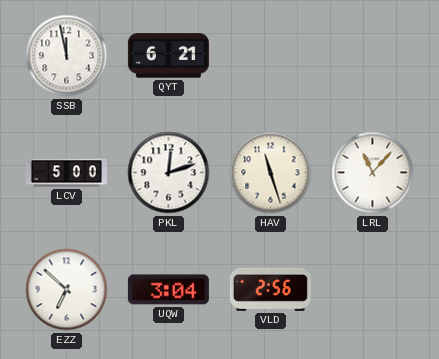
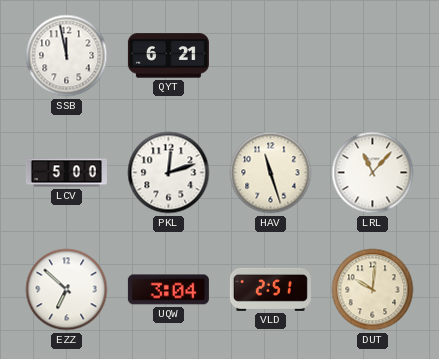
VLD: 2:56 -> 2:51
DUT: none -> 10:01
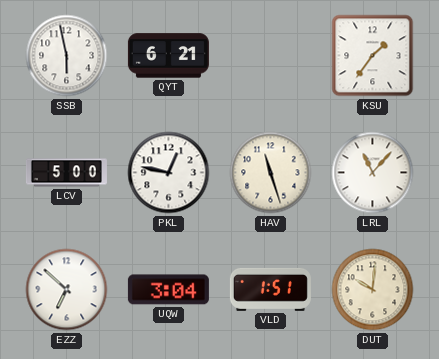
SSB: 11:58 -> 5:58
KSU: none -> 1:36
PKL: 12:12 -> 12:47
VLD: 2:51 -> 1:51
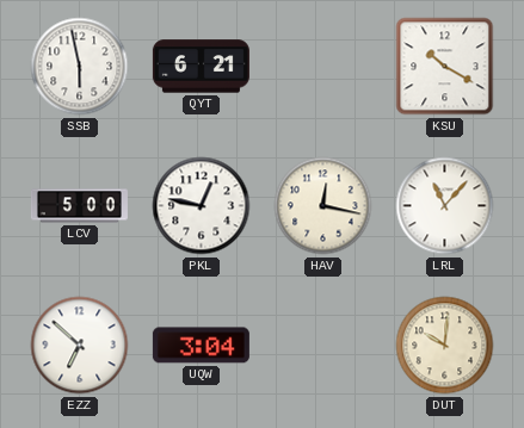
KSU: 1:36 -> 10:20
HAV: 11:27 -> 12:17
VLD: 1:51 -> none
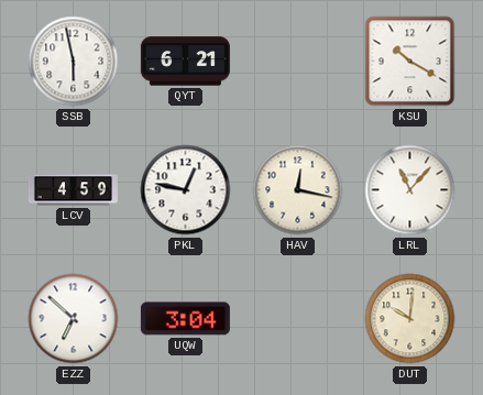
LCV: 5:00 -> 4:59
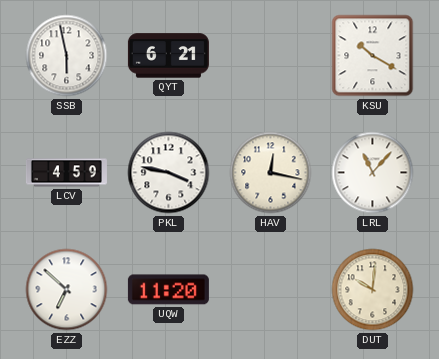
PKL: 12:47 -> 3:47
UQW: 3:04 -> 11:20
